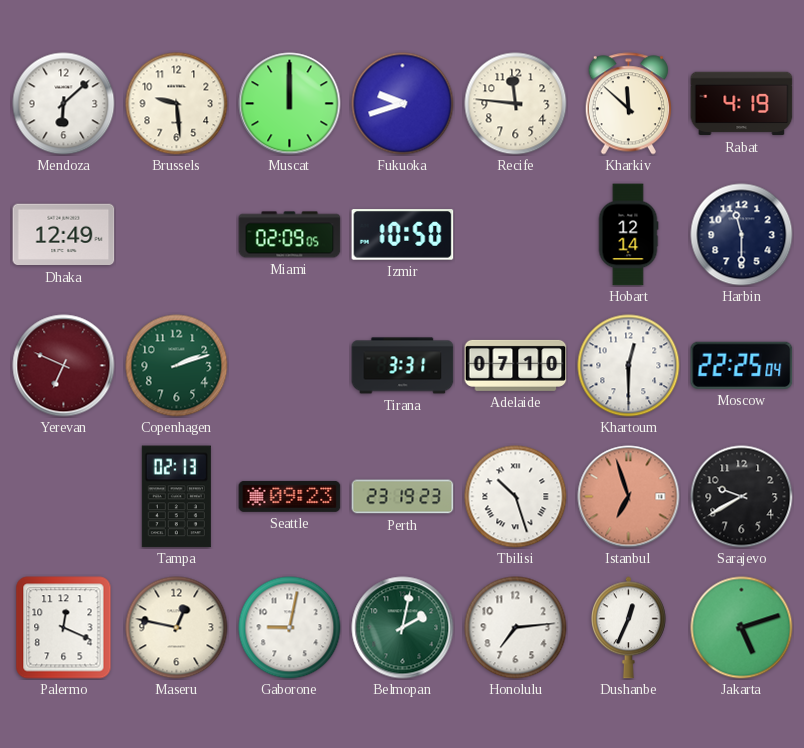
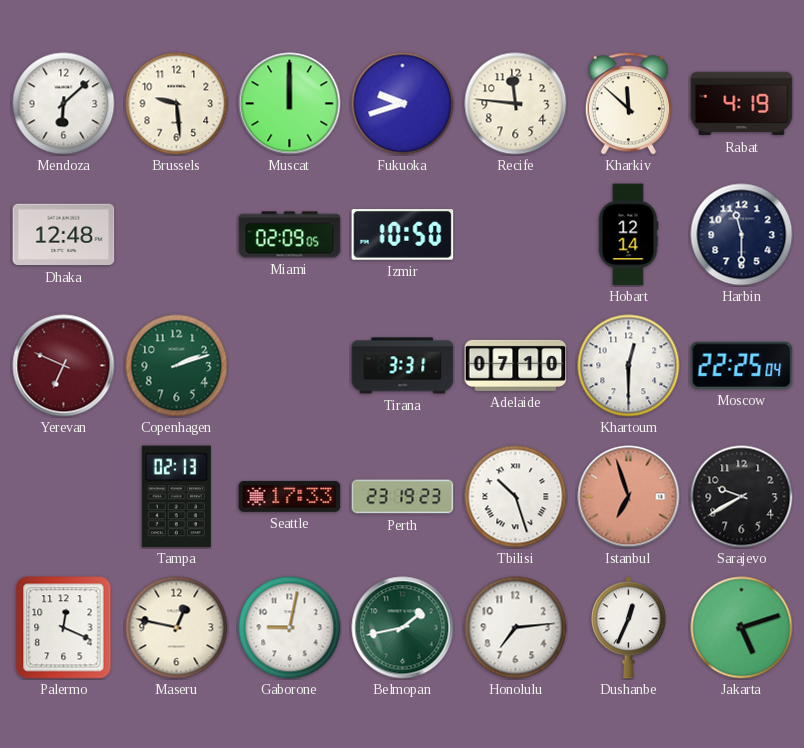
Dhaka: 12:49 -> 12:48
Seattle: 09:23 -> 17:33
Belmopan: 2:02 -> 1:43
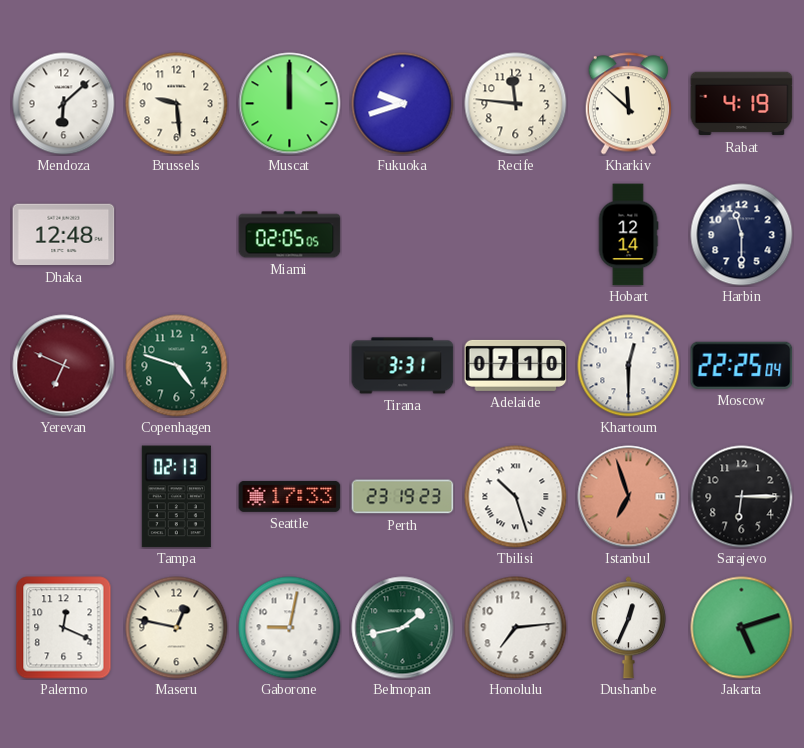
Miami: 02:09 -> 02:05
Izmir: 10:50 -> none
Copenhagen: 2:12 -> 4:48
Sarajevo: 9:40 -> 6:15
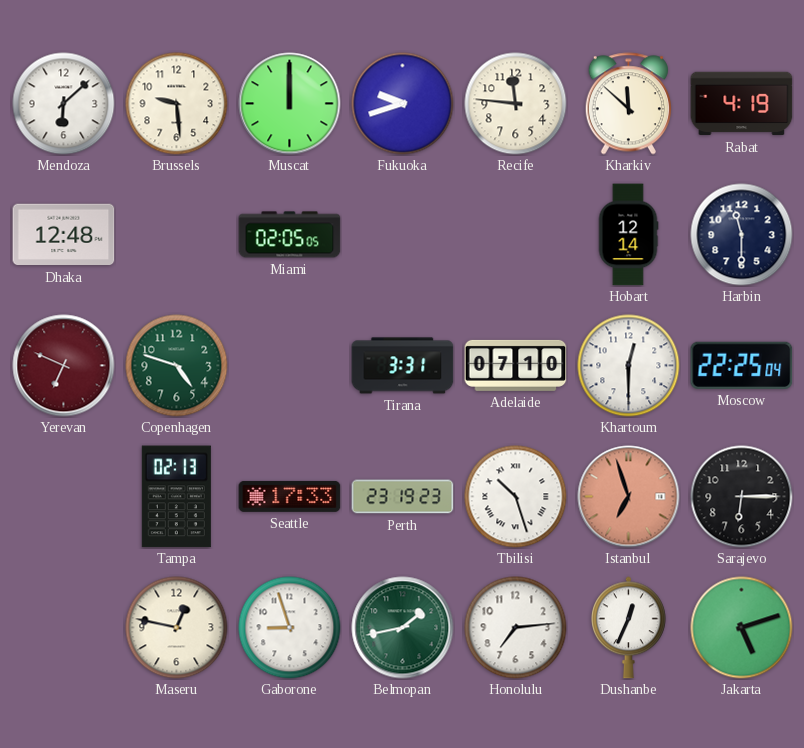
Palermo: 12:19 -> none
Gaborone: 9:02 -> 8:57
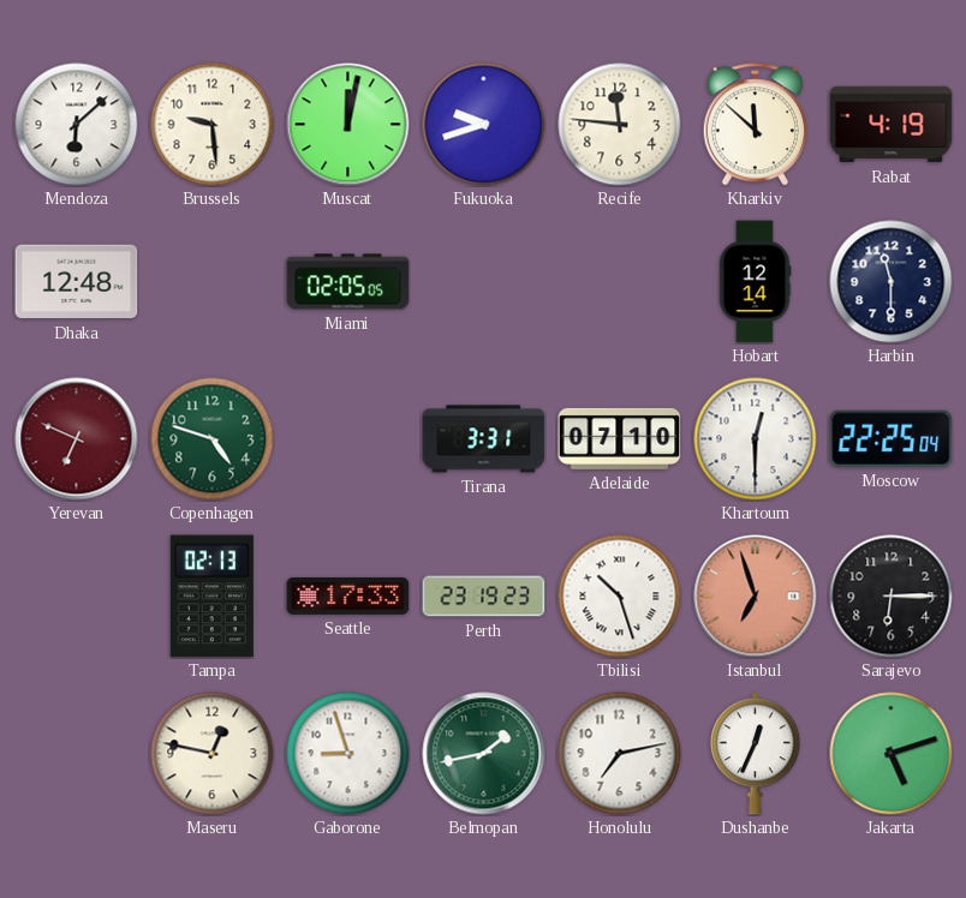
Muscat: 12:00 -> 12:02
Honolulu: 7:14 -> 7:13
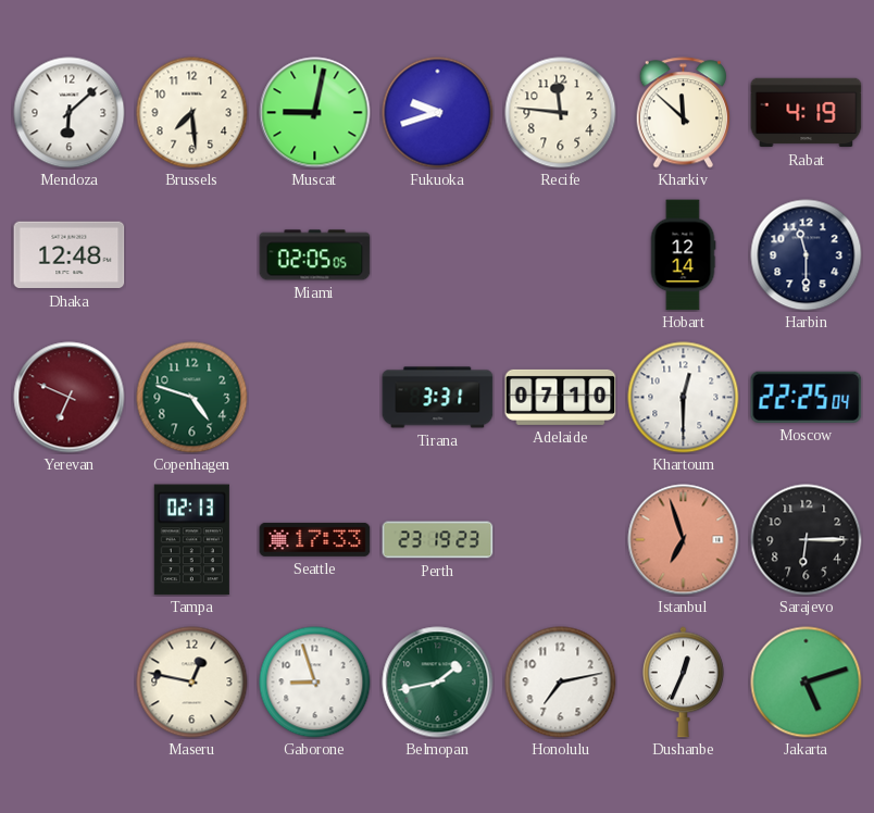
Brussels: 9:29 -> 7:29
Muscat: 12:02 -> 9:02
Tbilisi: 10:27 -> none
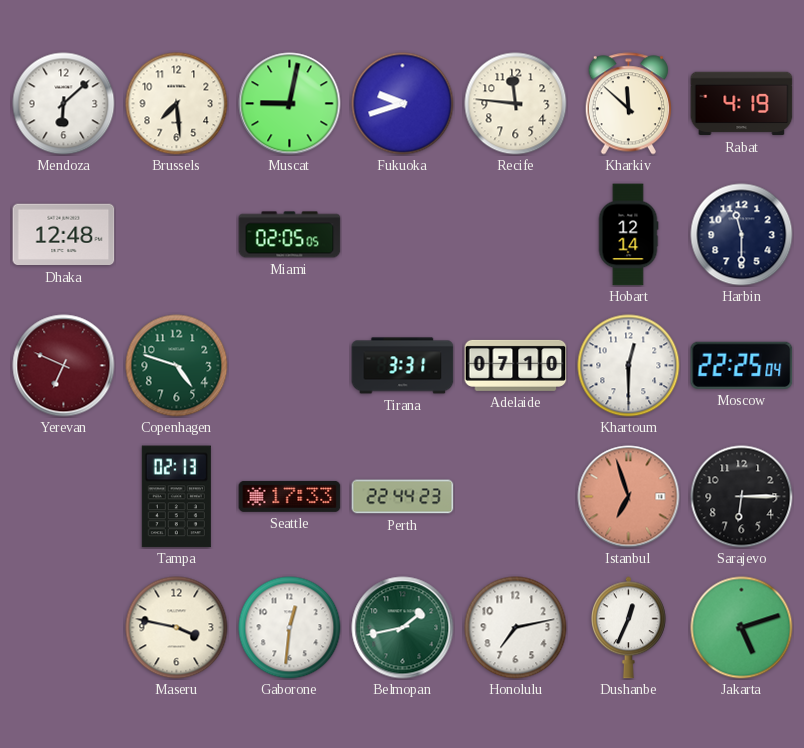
Perth: 23:19 -> 22:44
Maseru: 12:47 -> 3:47
Gaborone: 8:57 -> 12:31
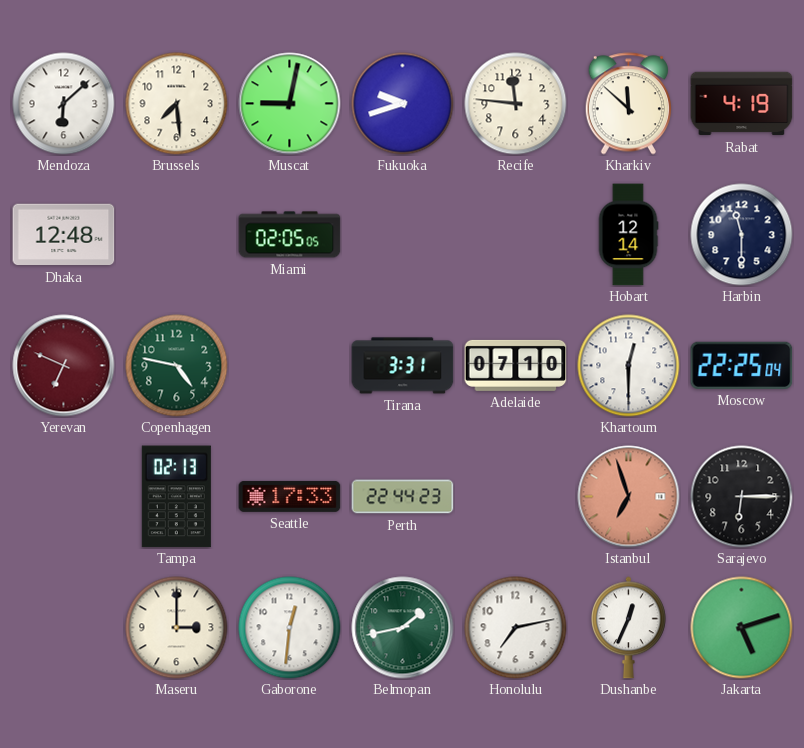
Copenhagen: 4:48 -> 4:47
Maseru: 3:47 -> 3:00
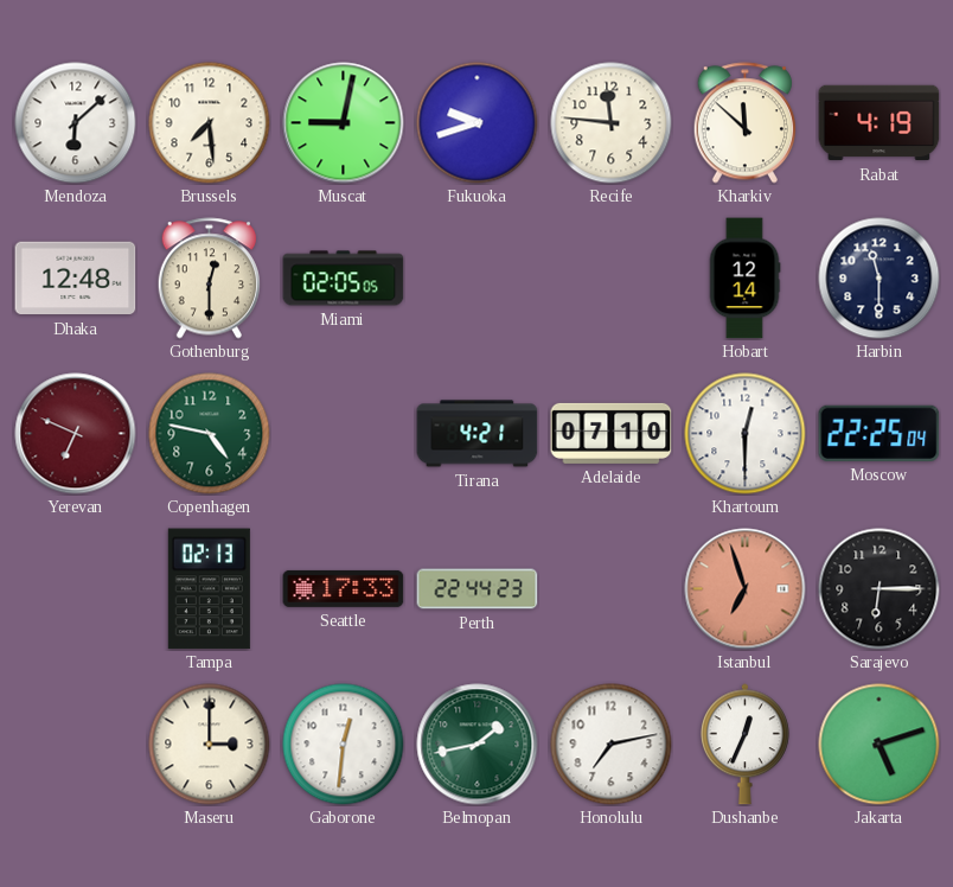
Gothenburg: none -> 12:30
Tirana: 3:31 -> 4:21
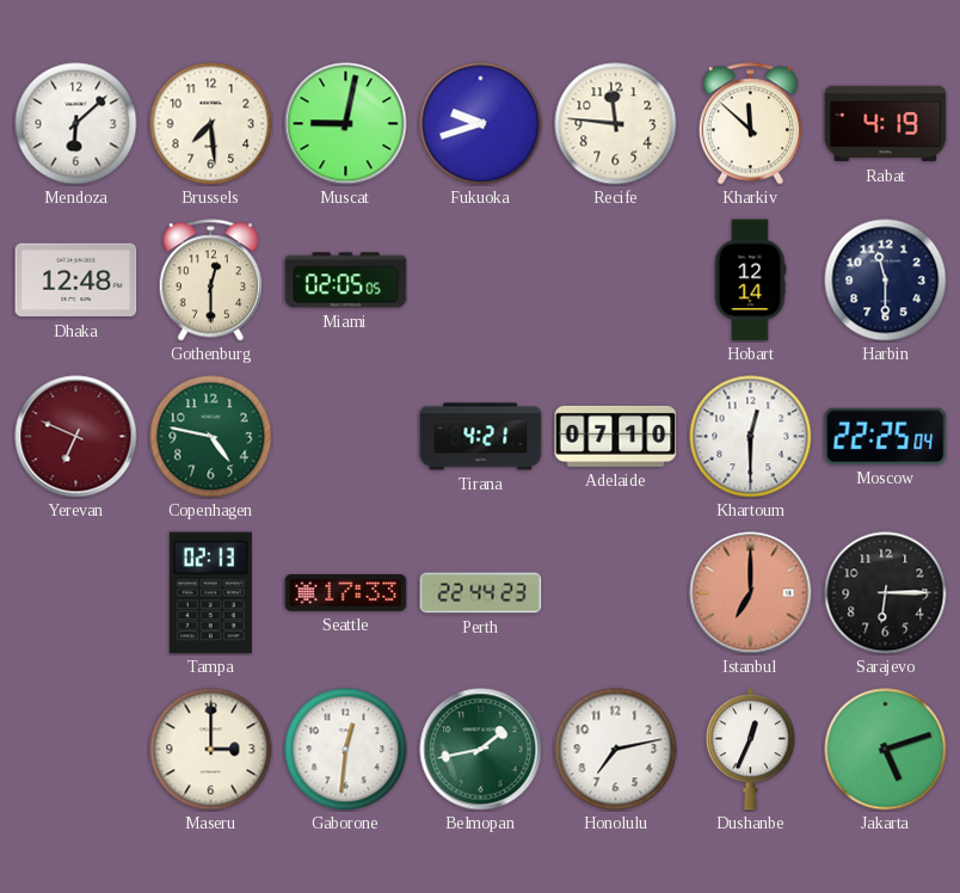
Istanbul: 6:57 -> 7:00
